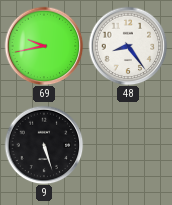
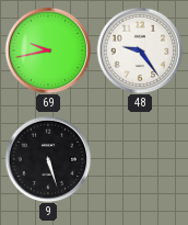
48: 8:24 -> 9:24
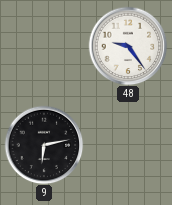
69: 9:43 -> none
9: 5:27 -> 6:13
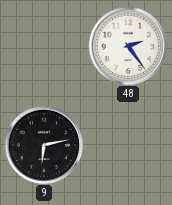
48: 9:24 -> 2:24
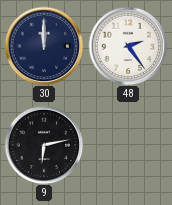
30: none -> 12:00
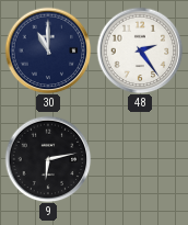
30: 12:00 -> 11:00
